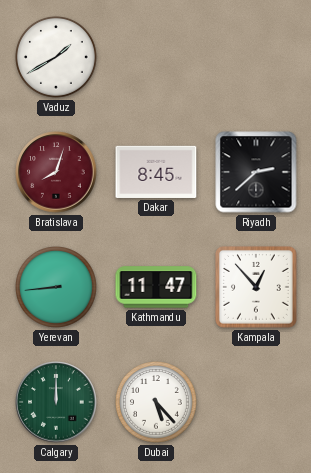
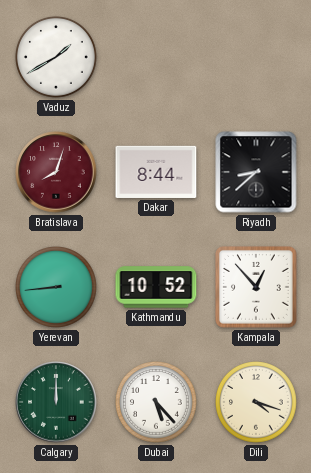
Dakar: 8:45 -> 8:44
Riyadh: 2:38 -> 8:38
Kathmandu: 11:47 -> 10:52
Dili: none -> 4:18
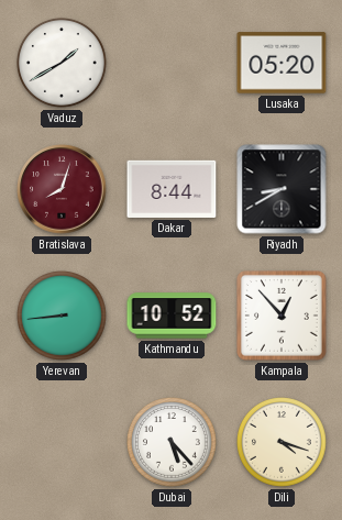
Lusaka: none -> 05:20
Riyadh: 8:38 -> 8:40
Calgary: 12:00 -> none
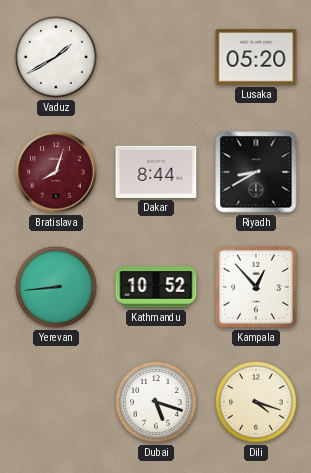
Dubai: 5:23 -> 5:18
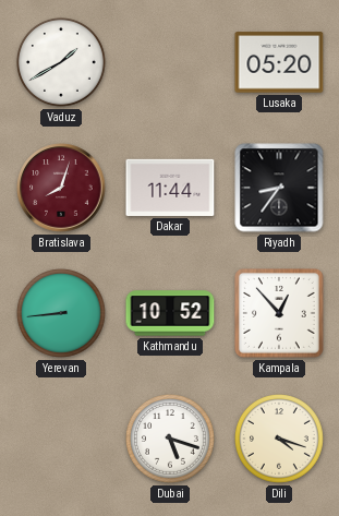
Dakar: 8:44 -> 11:44
Riyadh: 8:40 -> 8:36
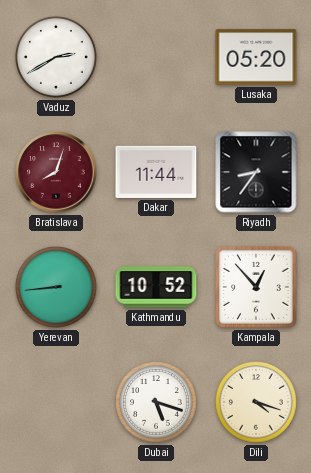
Vaduz: 1:40 -> 2:40
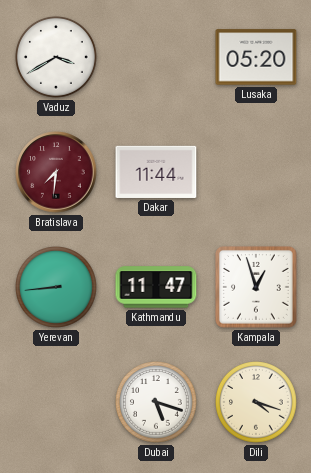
Vaduz: 2:40 -> 3:40
Bratislava: 8:03 -> 7:31
Riyadh: 8:36 -> none
Kathmandu: 10:52 -> 11:47
Kampala: 12:53 -> 12:57
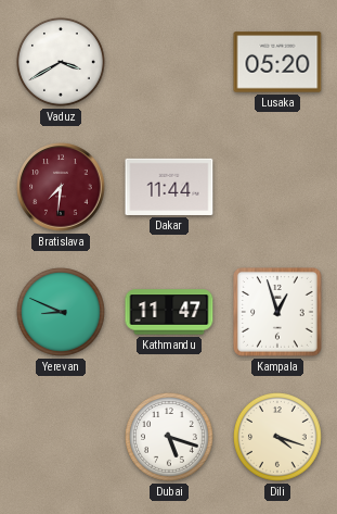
Yerevan: 8:44 -> 8:49
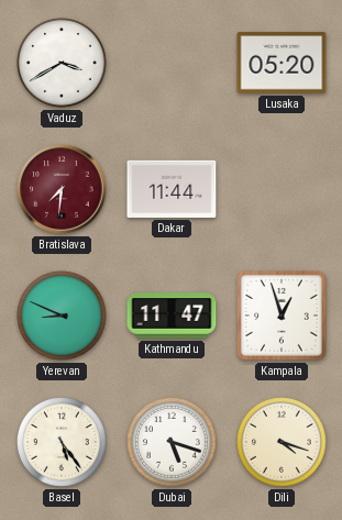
Basel: none -> 5:24
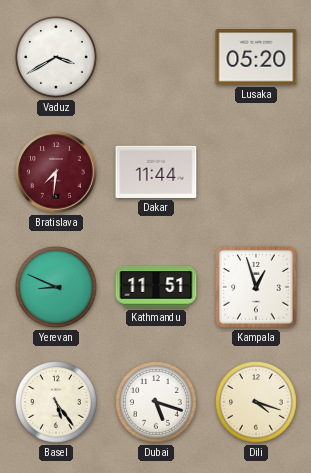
Kathmandu: 11:47 -> 11:51
